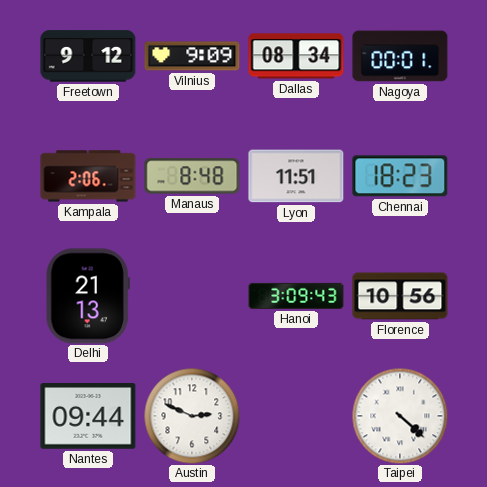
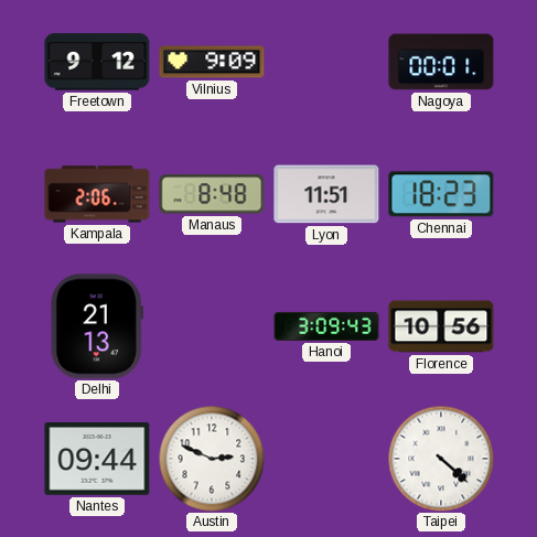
Dallas: 08:34 -> none
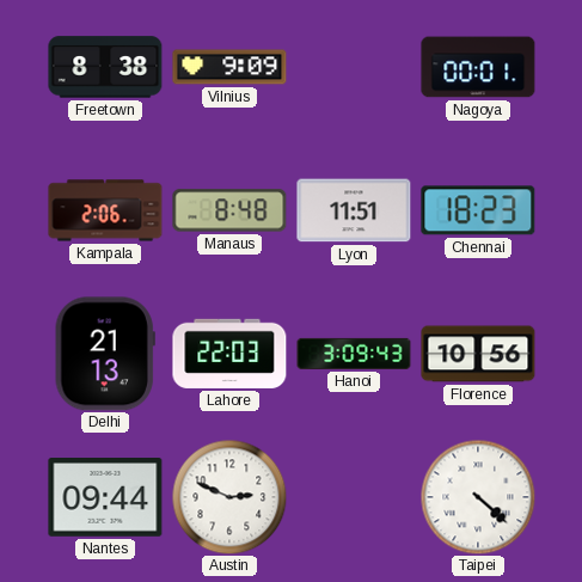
Freetown: 9:12 -> 8:38
Lahore: none -> 22:03
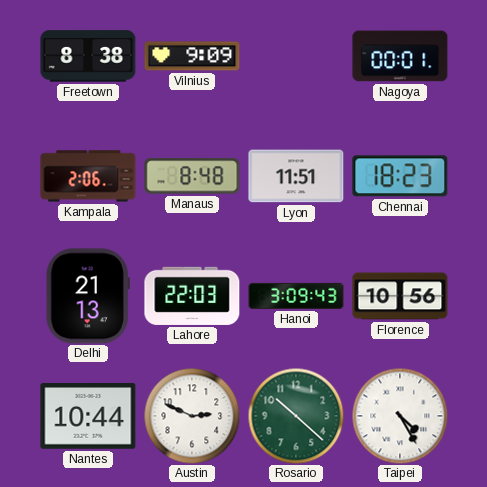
Nantes: 09:44 -> 10:44
Rosario: none -> 10:22
Taipei: 4:22 -> 4:25
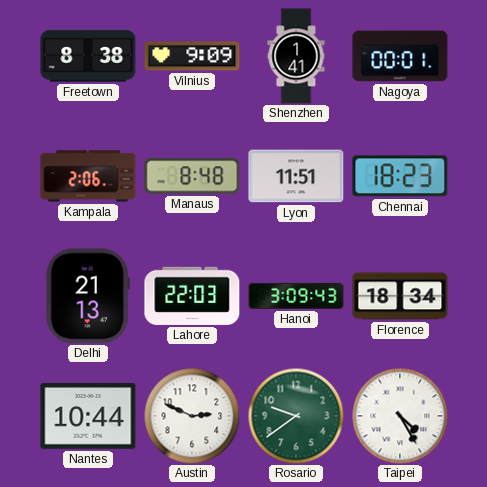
Shenzhen: none -> 1:41
Florence: 10:56 -> 18:34
Rosario: 10:22 -> 9:39
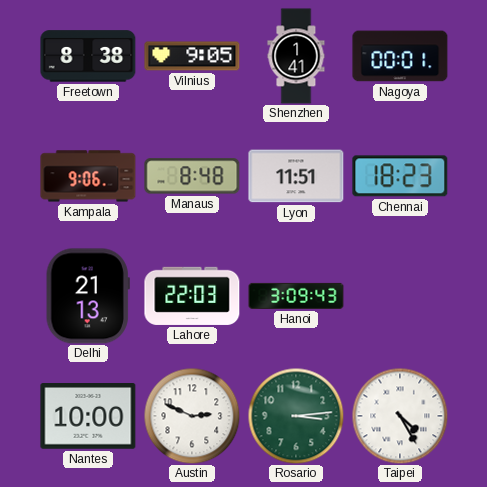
Vilnius: 9:09 -> 9:05
Kampala: 2:06 -> 9:06
Florence: 18:34 -> none
Nantes: 10:44 -> 10:00
Rosario: 9:39 -> 3:14
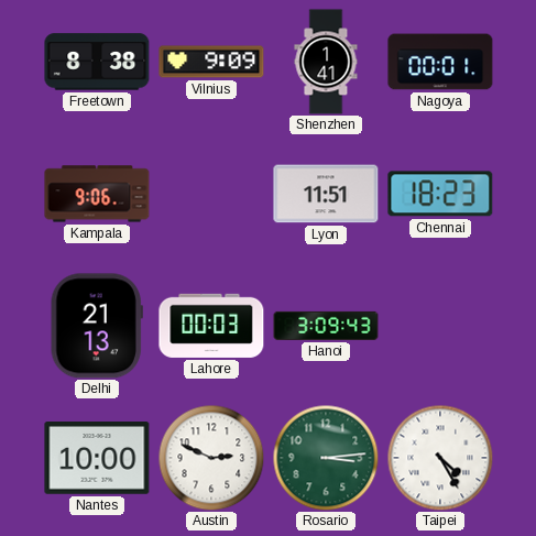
Vilnius: 9:05 -> 9:09
Manaus: 8:48 -> none
Lahore: 22:03 -> 00:03
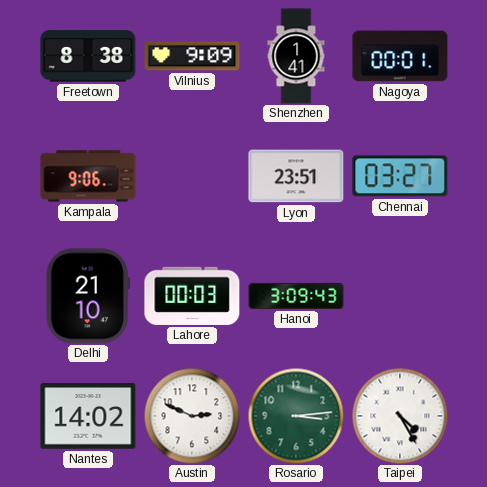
Lyon: 11:51 -> 23:51
Chennai: 18:23 -> 03:27
Delhi: 21:13 -> 21:10
Nantes: 10:00 -> 14:02
